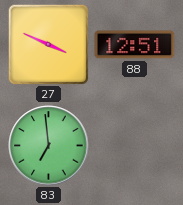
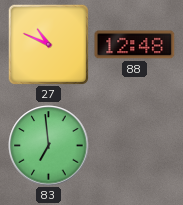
27: 3:49 -> 10:49
88: 12:51 -> 12:48
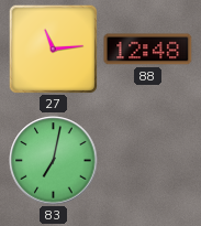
27: 10:49 -> 11:14
83: 6:59 -> 7:02
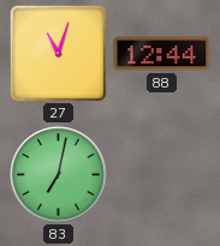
27: 11:14 -> 11:03
88: 12:48 -> 12:44
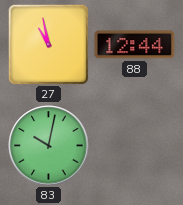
27: 11:03 -> 10:58
83: 7:02 -> 10:02
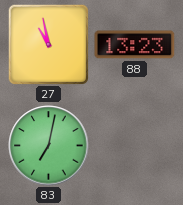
88: 12:44 -> 13:23
83: 10:02 -> 7:02
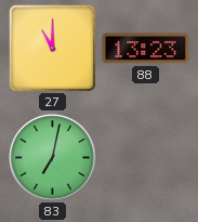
27: 10:58 -> 11:00
